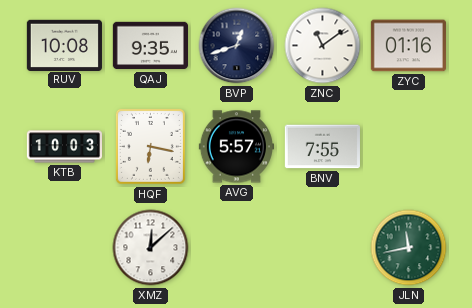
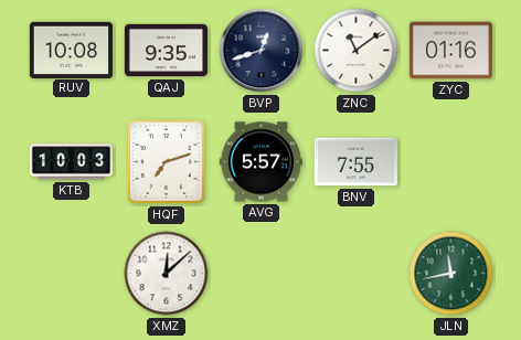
HQF: 6:17 -> 7:12
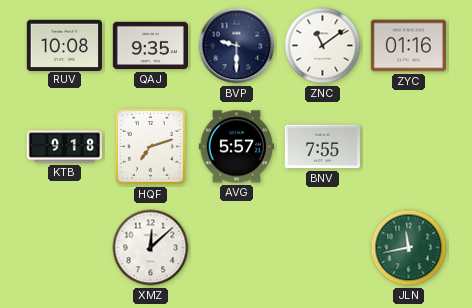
BVP: 12:42 -> 9:30
KTB: 10:03 -> 9:18
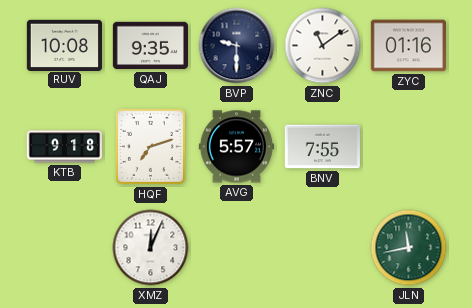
XMZ: 12:08 -> 12:04
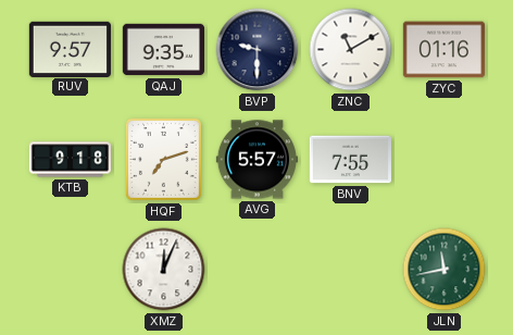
RUV: 10:08 -> 9:57
ZNC: 11:09 -> 11:10
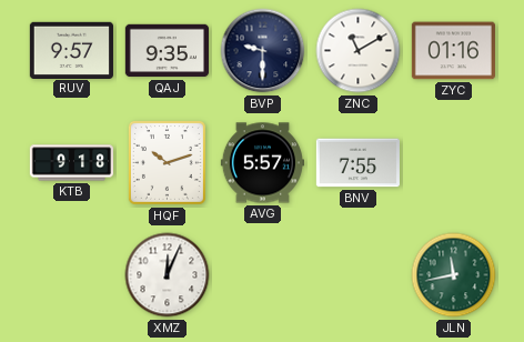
HQF: 7:12 -> 10:12
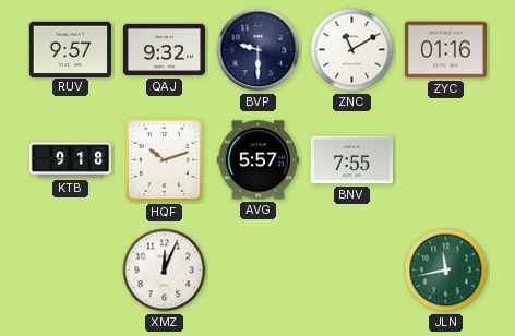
QAJ: 9:35 -> 9:32
